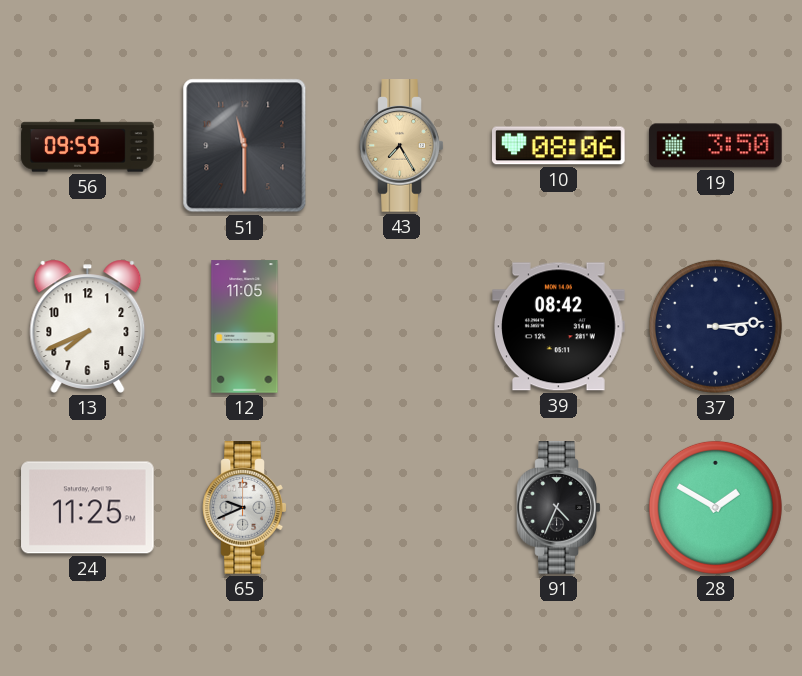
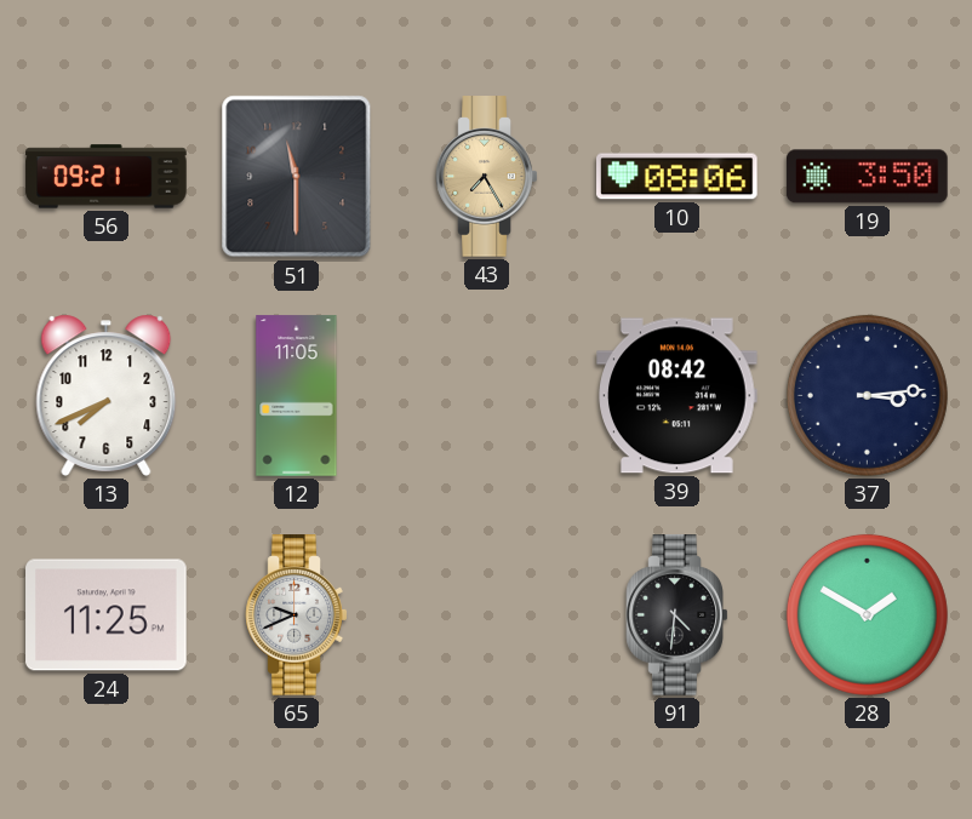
56: 09:59 -> 09:21
91: 4:34 -> 4:31
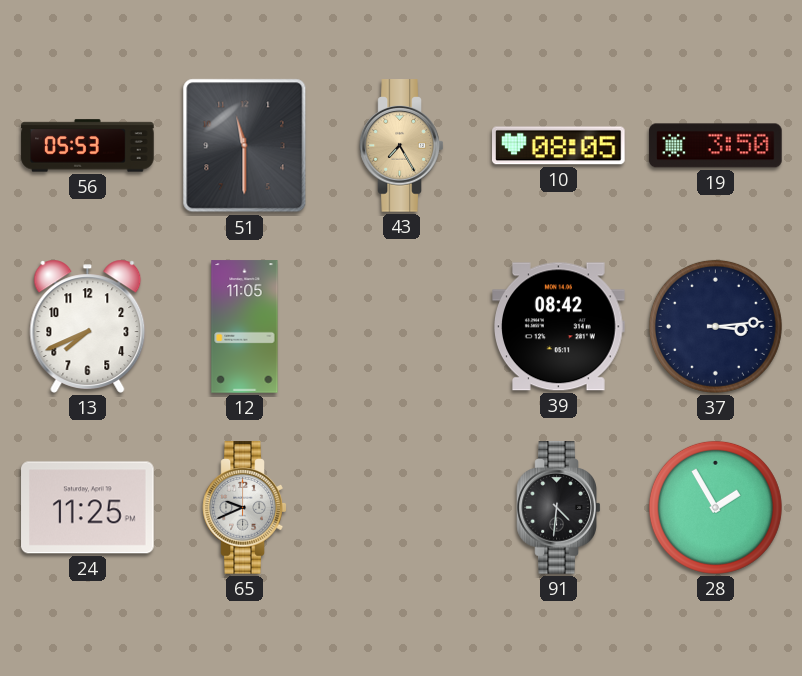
56: 09:21 -> 05:53
10: 08:06 -> 08:05
28: 1:50 -> 1:55
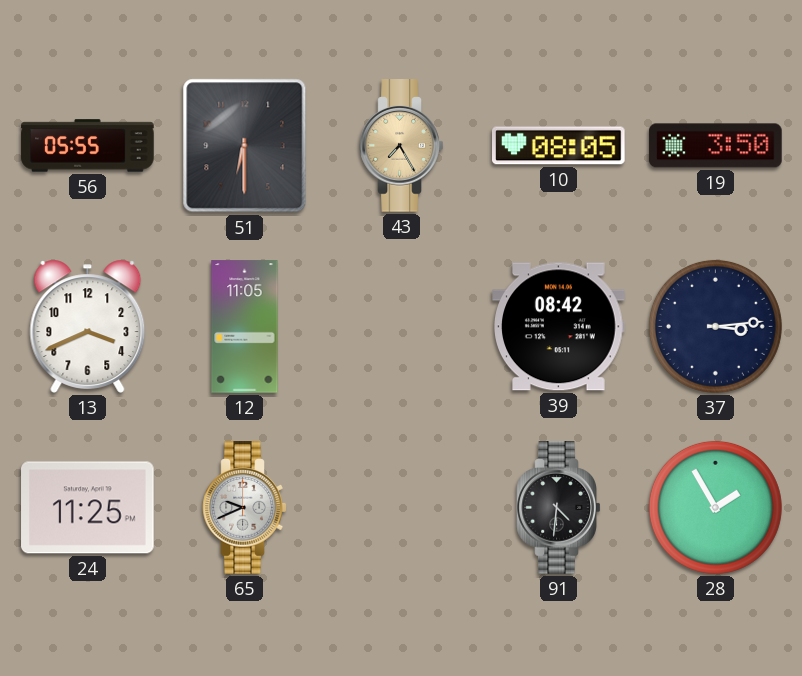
56: 05:53 -> 05:55
51: 11:30 -> 6:30
13: 7:41 -> 3:41
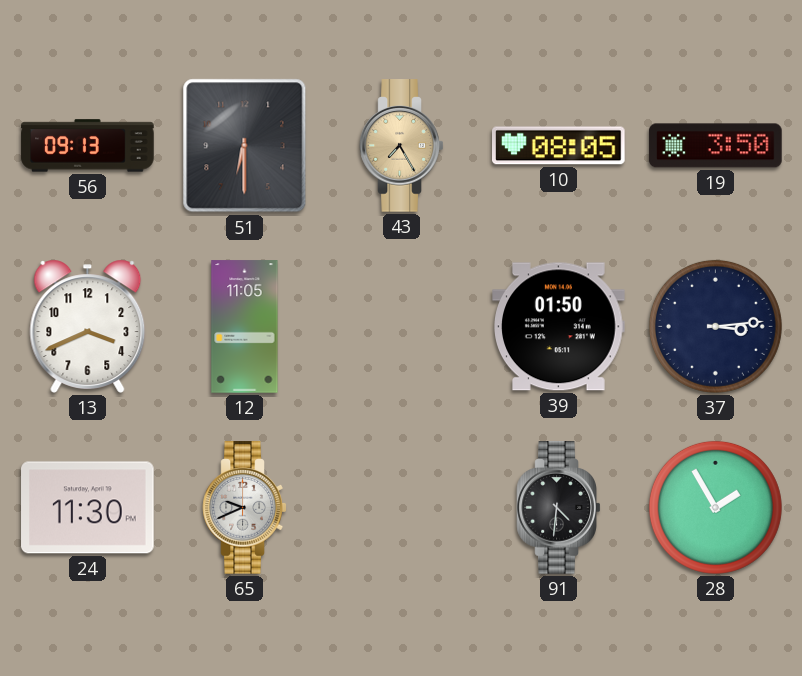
56: 05:55 -> 09:13
39: 08:42 -> 01:50
24: 11:25 -> 11:30
